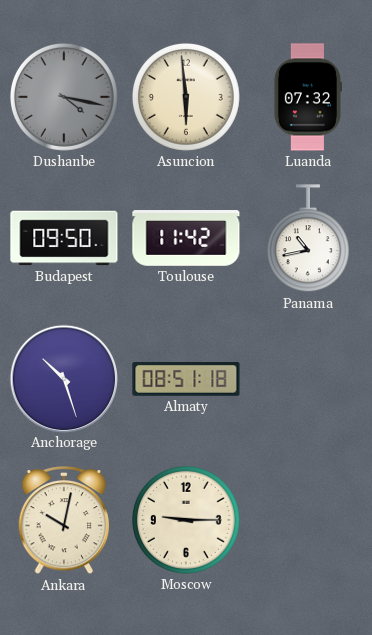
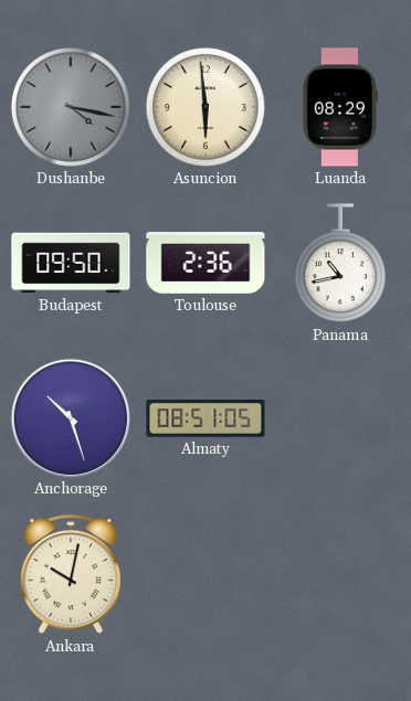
Luanda: 07:32 -> 08:29
Toulouse: 11:42 -> 2:36
Almaty: 08:51:18 -> 08:51:05
Moscow: 9:15 -> none
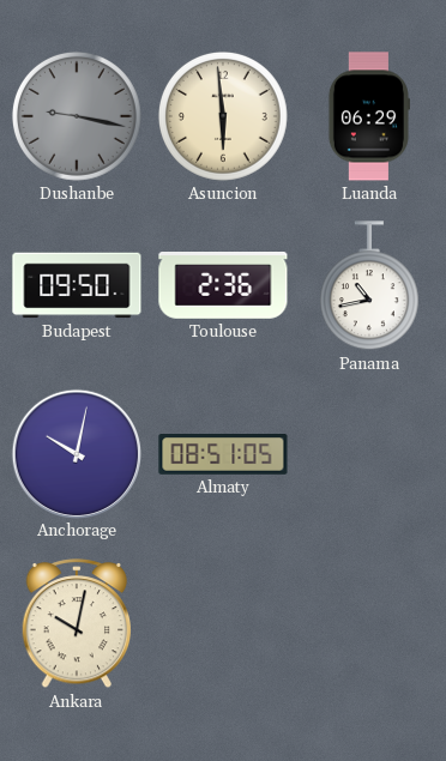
Dushanbe: 4:17 -> 9:17
Luanda: 08:29 -> 06:29
Anchorage: 10:27 -> 10:02
